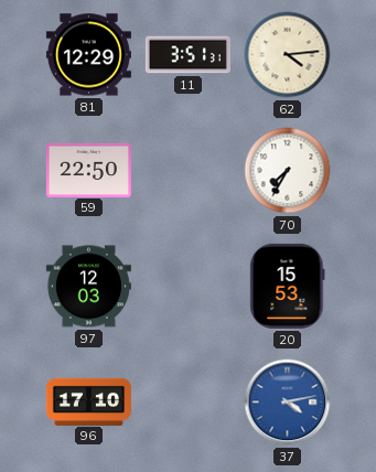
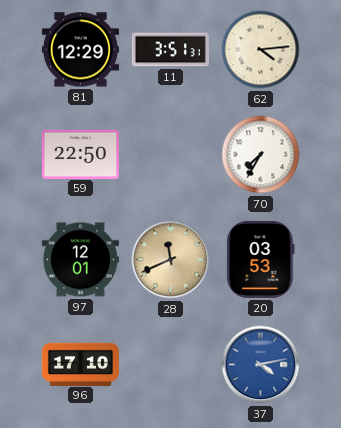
97: 12:03 -> 12:01
28: none -> 11:41
20: 15:53 -> 03:53
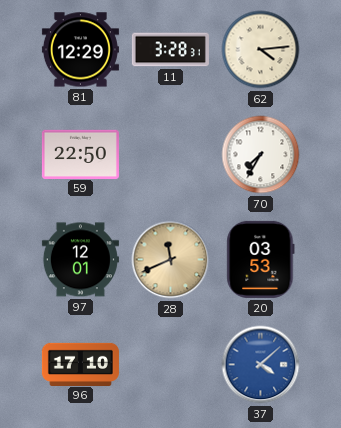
11: 3:51 -> 3:28
37: 4:13 -> 4:08
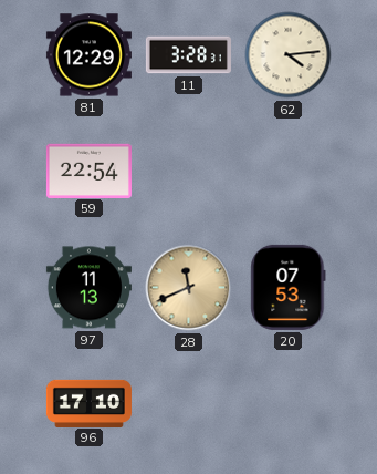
59: 22:50 -> 22:54
70: 7:35 -> none
97: 12:01 -> 11:13
20: 03:53 -> 07:53
37: 4:08 -> none
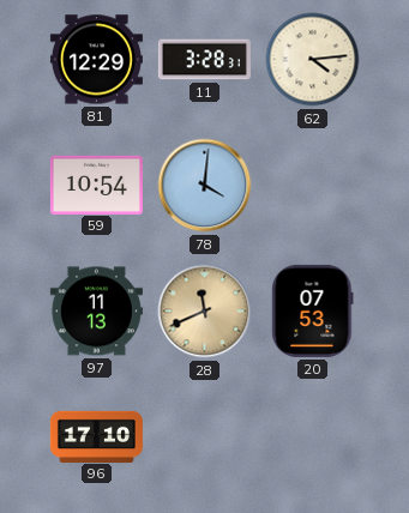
59: 22:54 -> 10:54
78: none -> 4:01
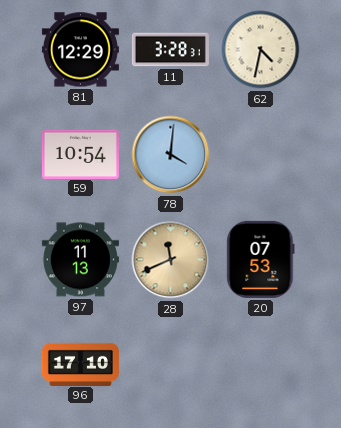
62: 4:14 -> 4:32
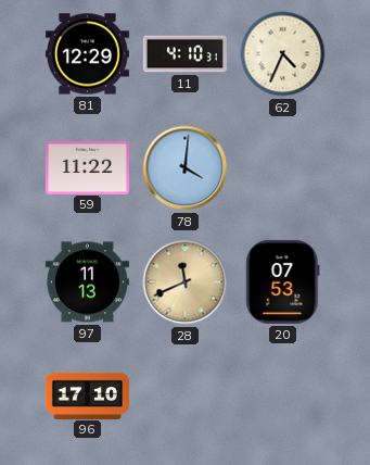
11: 3:28 -> 4:10
62: 4:32 -> 4:34
59: 10:54 -> 11:22
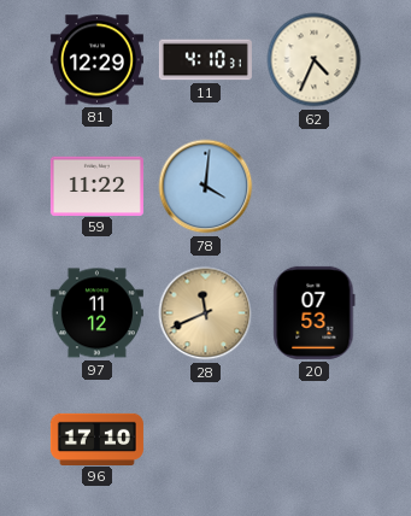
97: 11:13 -> 11:12
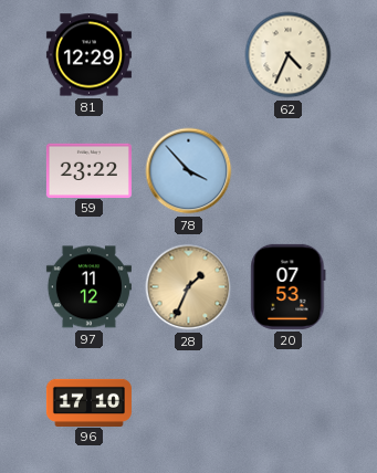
11: 4:10 -> none
59: 11:22 -> 23:22
78: 4:01 -> 3:53
28: 11:41 -> 1:34
